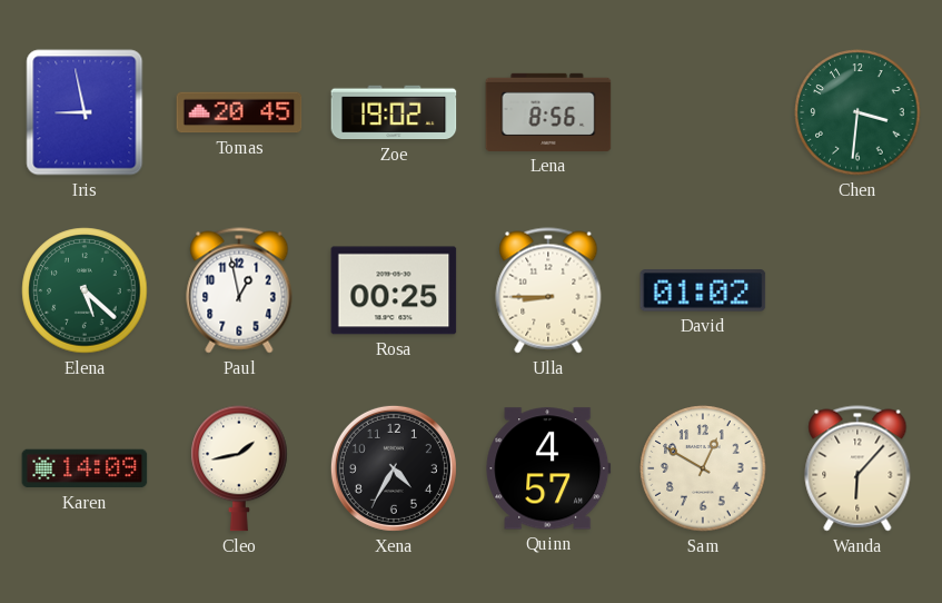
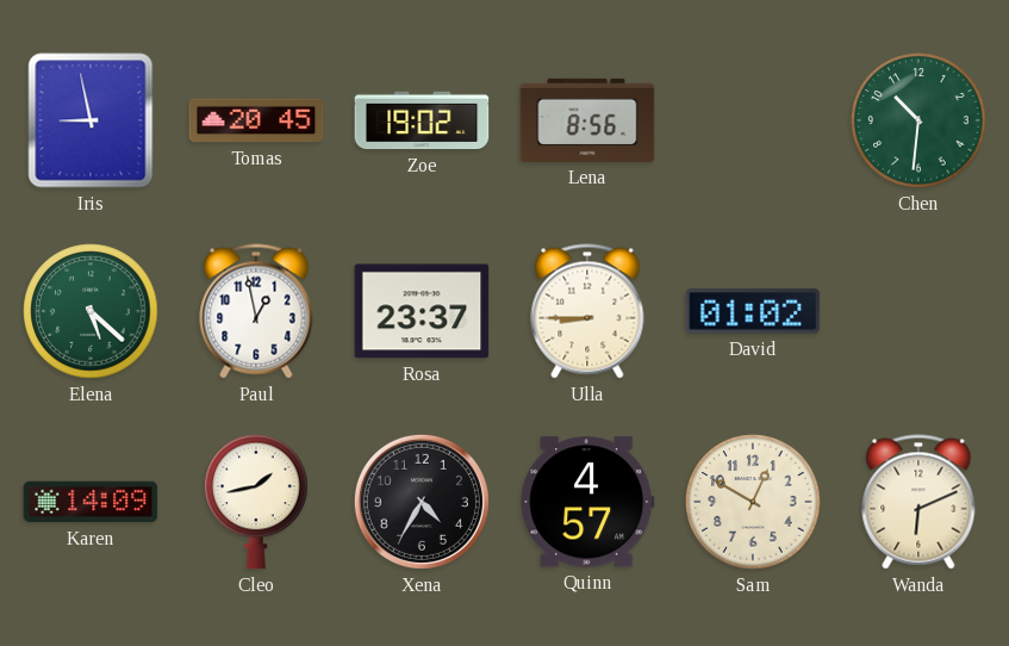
Chen: 3:31 -> 10:31
Rosa: 00:25 -> 23:37
Wanda: 6:07 -> 6:11
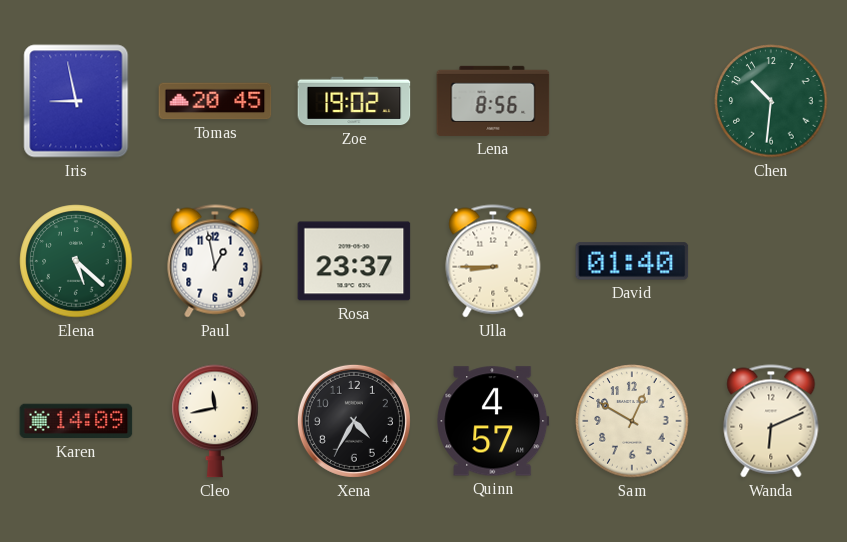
David: 01:02 -> 01:40
Cleo: 1:43 -> 11:43
